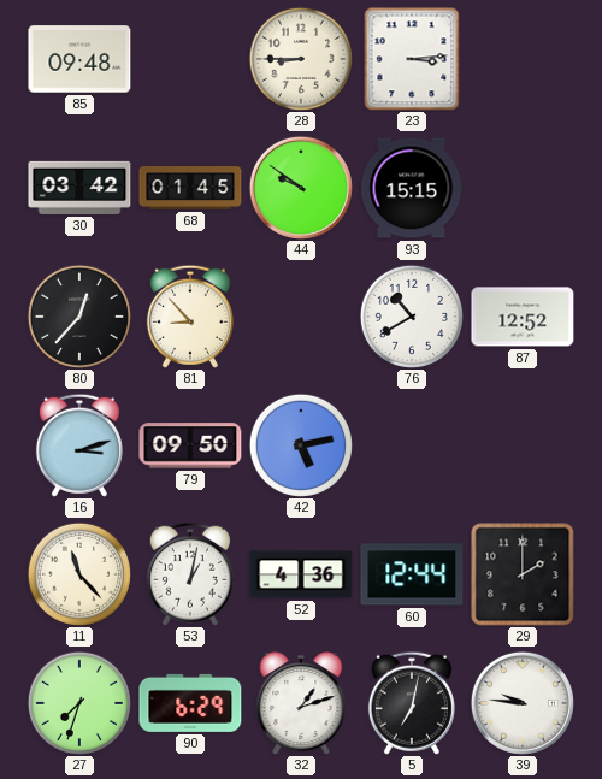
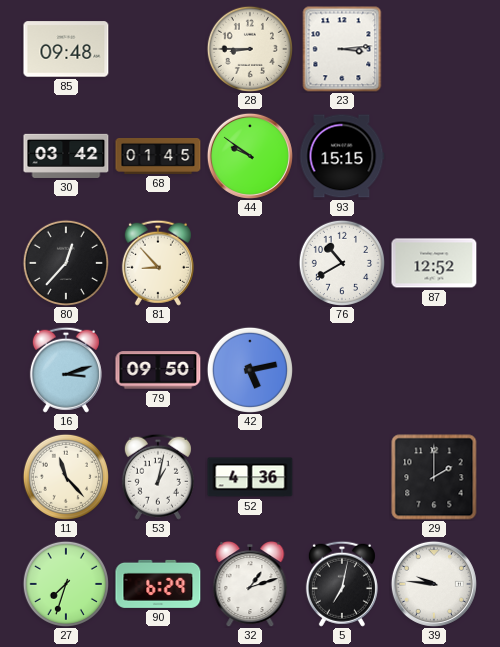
60: 12:44 -> none
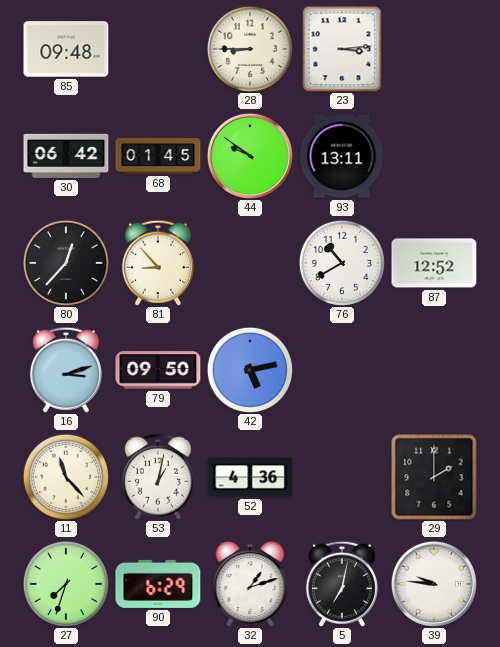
30: 03:42 -> 06:42
93: 15:15 -> 13:11
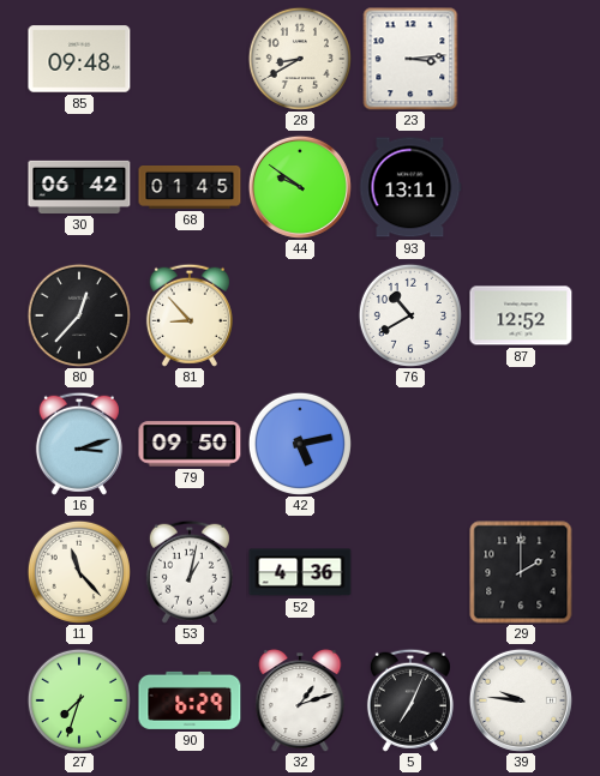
28: 8:45 -> 8:40
5: 7:02 -> 7:04
